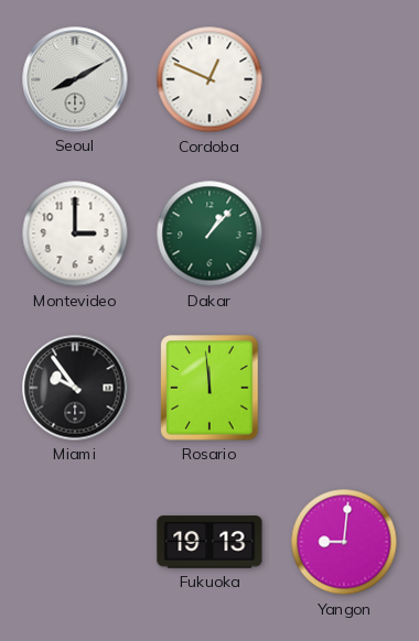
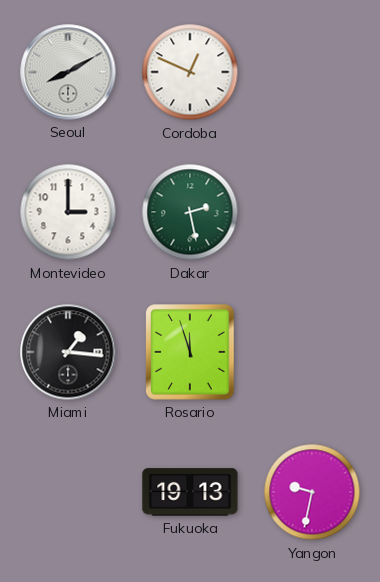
Dakar: 1:07 -> 2:28
Miami: 9:54 -> 1:16
Rosario: 11:59 -> 11:57
Yangon: 9:01 -> 9:32
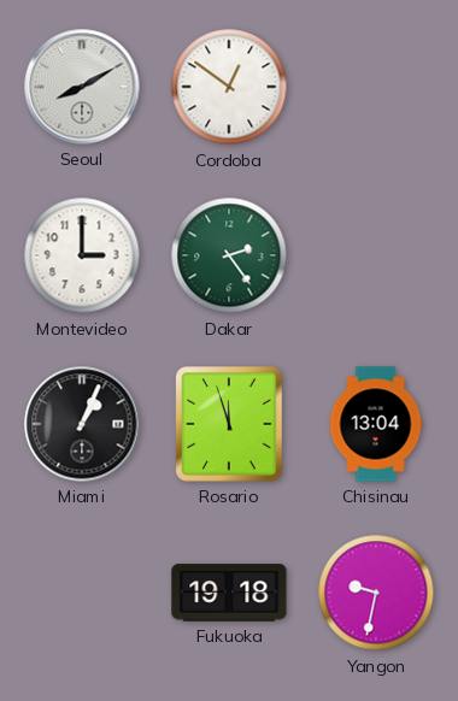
Cordoba: 12:49 -> 12:51
Dakar: 2:28 -> 2:24
Miami: 1:16 -> 1:04
Chisinau: none -> 13:04
Fukuoka: 19:13 -> 19:18
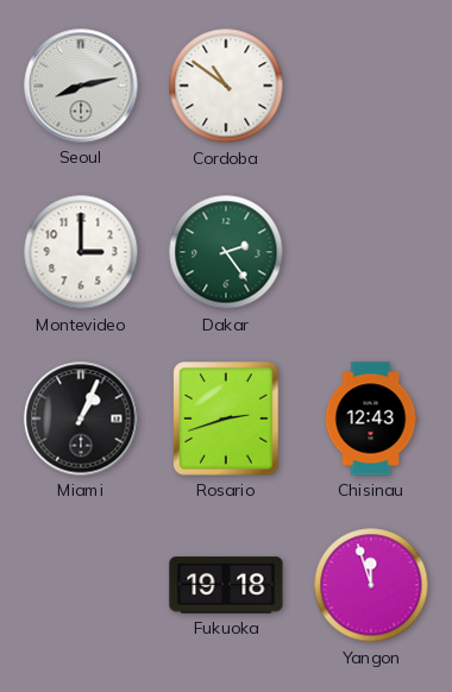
Seoul: 8:10 -> 8:13
Cordoba: 12:51 -> 10:51
Rosario: 11:57 -> 2:42
Chisinau: 13:04 -> 12:43
Yangon: 9:32 -> 11:57
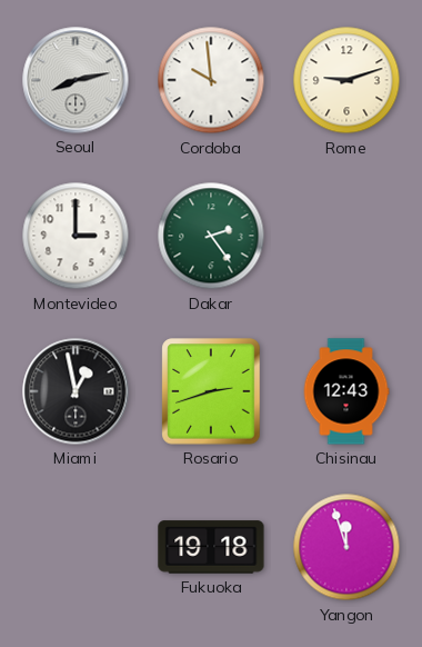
Cordoba: 10:51 -> 9:59
Rome: none -> 9:12
Miami: 1:04 -> 12:58
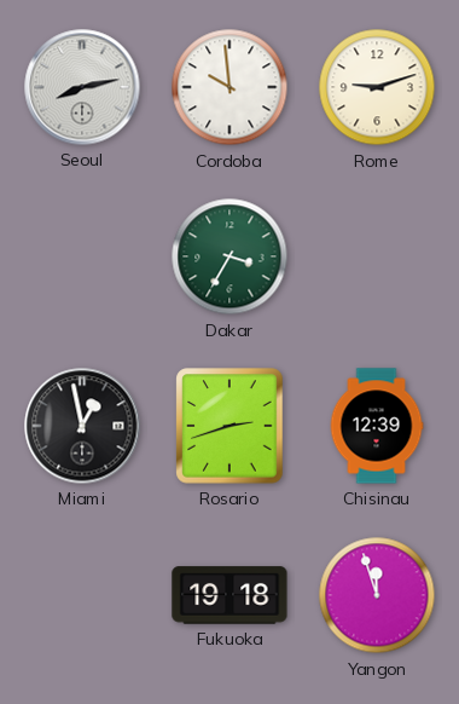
Montevideo: 3:00 -> none
Dakar: 2:24 -> 3:35
Chisinau: 12:43 -> 12:39
